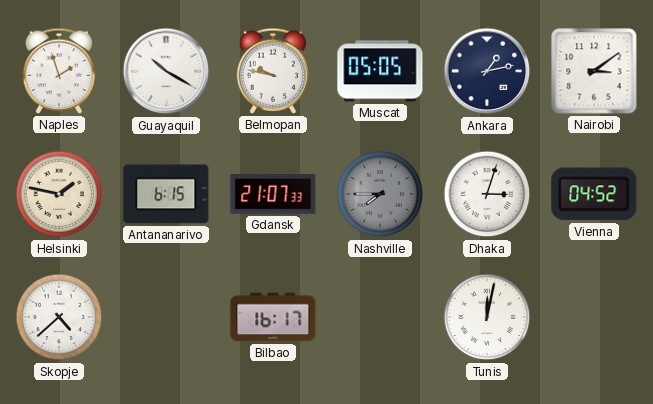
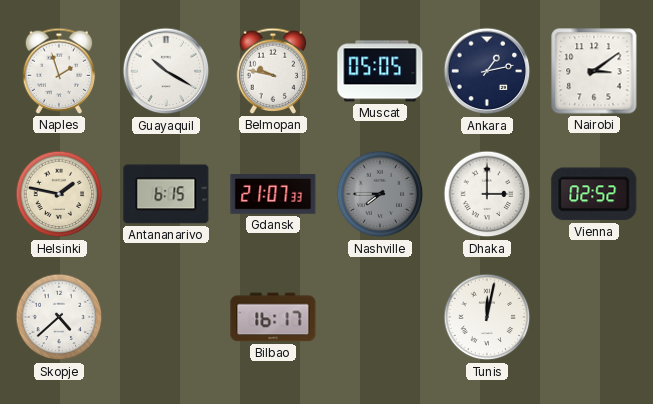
Dhaka: 3:03 -> 3:00
Vienna: 04:52 -> 02:52
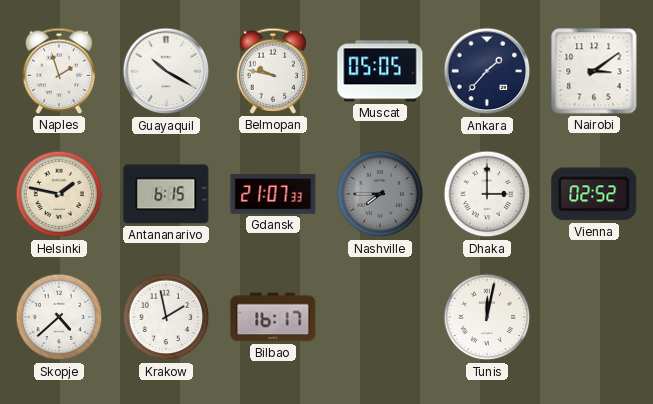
Ankara: 1:13 -> 1:37
Krakow: none -> 1:58
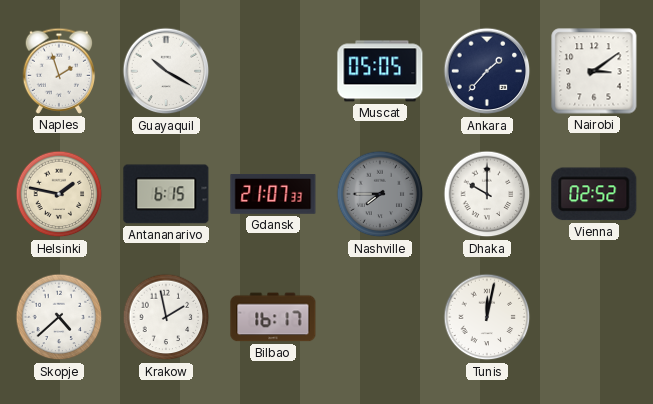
Belmopan: 9:47 -> none
Dhaka: 3:00 -> 10:00
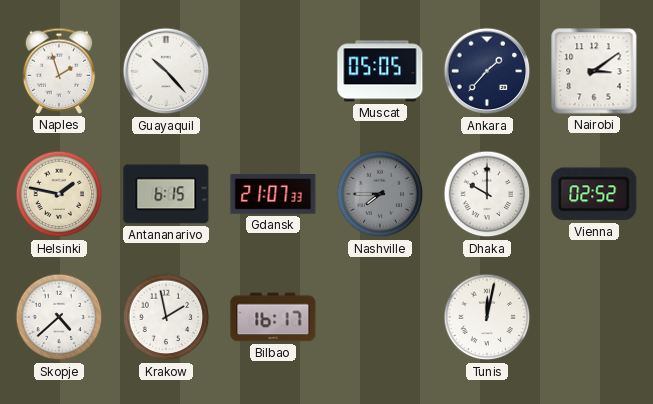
Guayaquil: 10:20 -> 10:23
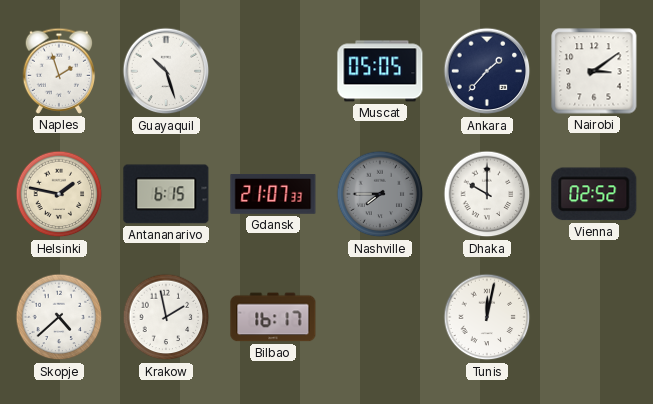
Guayaquil: 10:23 -> 10:27
